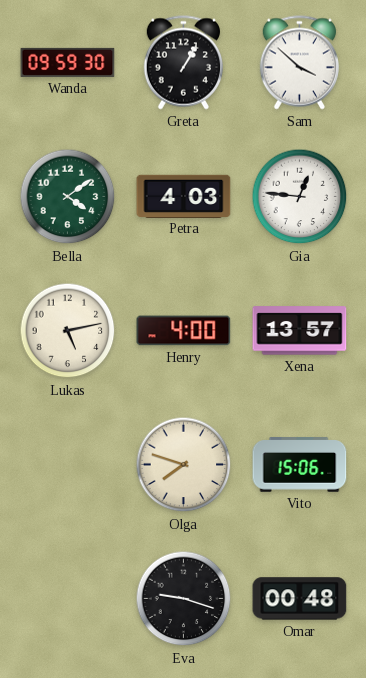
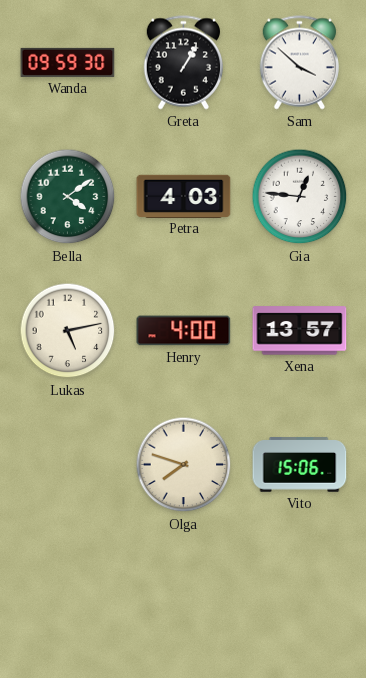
Eva: 9:18 -> none
Omar: 00:48 -> none
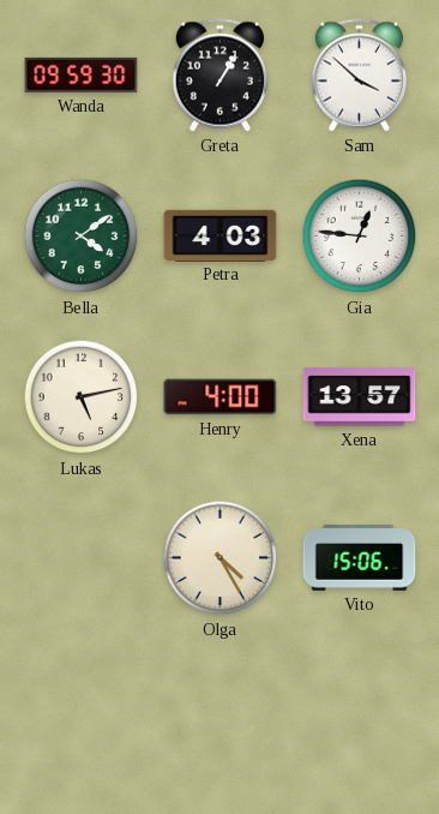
Olga: 7:48 -> 4:25
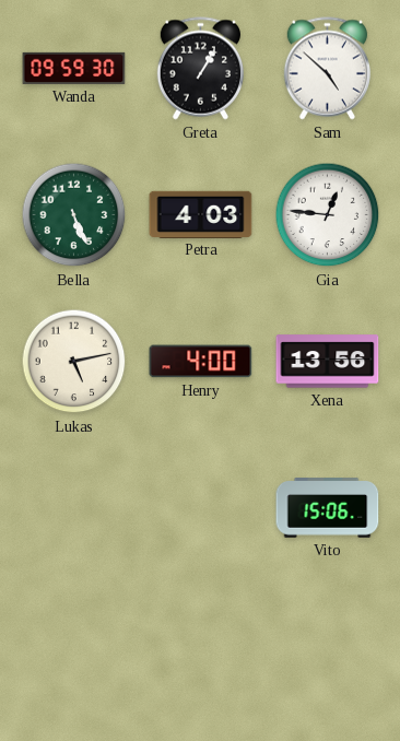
Sam: 3:52 -> 4:52
Bella: 4:09 -> 5:26
Xena: 13:57 -> 13:56
Olga: 4:25 -> none
